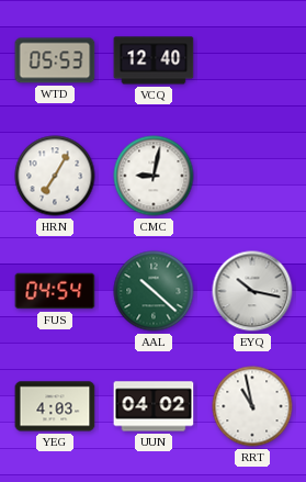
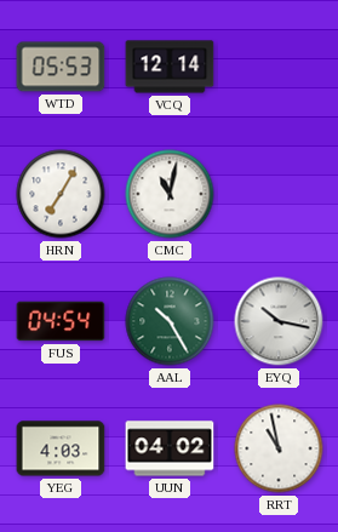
VCQ: 12:40 -> 12:14
CMC: 9:02 -> 11:02
AAL: 10:22 -> 10:25
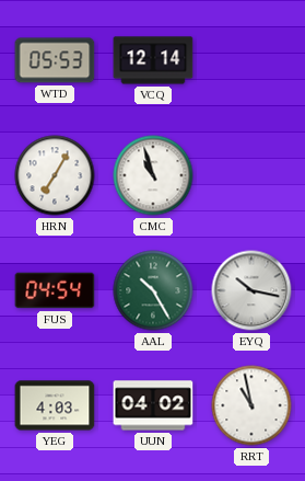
CMC: 11:02 -> 10:57
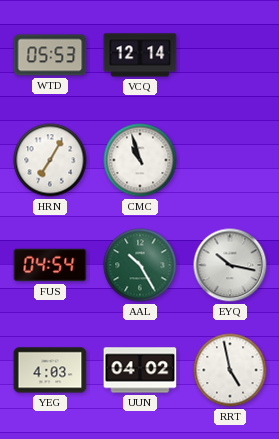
RRT: 10:58 -> 4:58
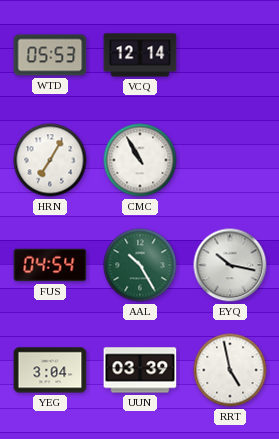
CMC: 10:57 -> 10:55
YEG: 4:03 -> 3:04
UUN: 04:02 -> 03:39
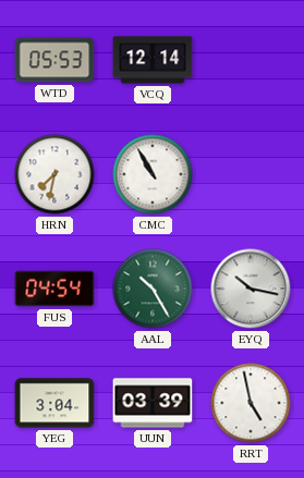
HRN: 7:05 -> 7:32
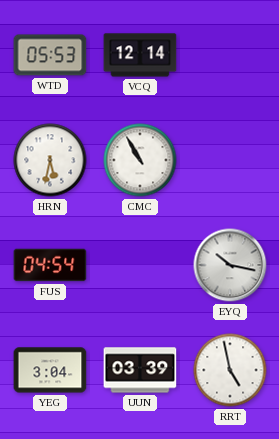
HRN: 7:32 -> 5:32
AAL: 10:25 -> none
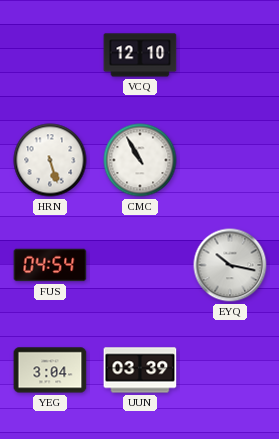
WTD: 05:53 -> none
VCQ: 12:14 -> 12:10
HRN: 5:32 -> 5:27
RRT: 4:58 -> none
